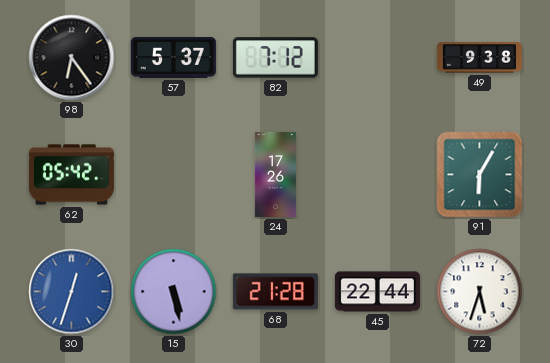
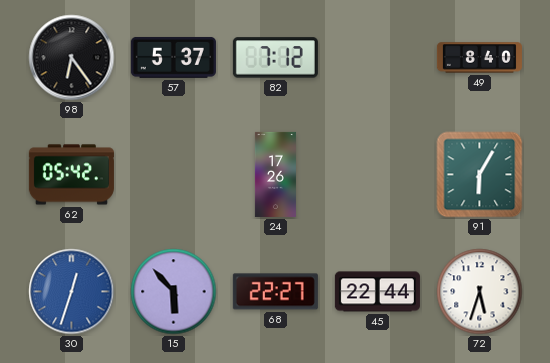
49: 9:38 -> 8:40
15: 5:28 -> 5:53
68: 21:28 -> 22:27
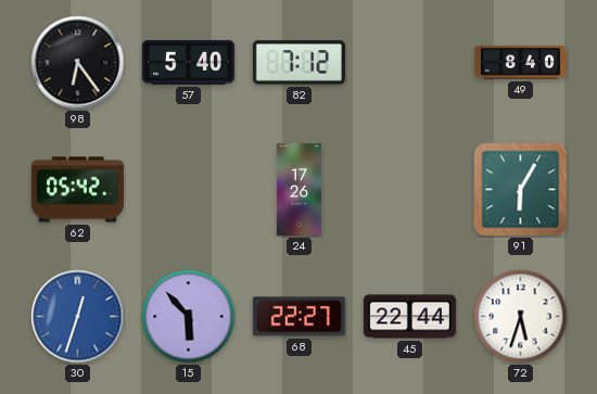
57: 5:37 -> 5:40
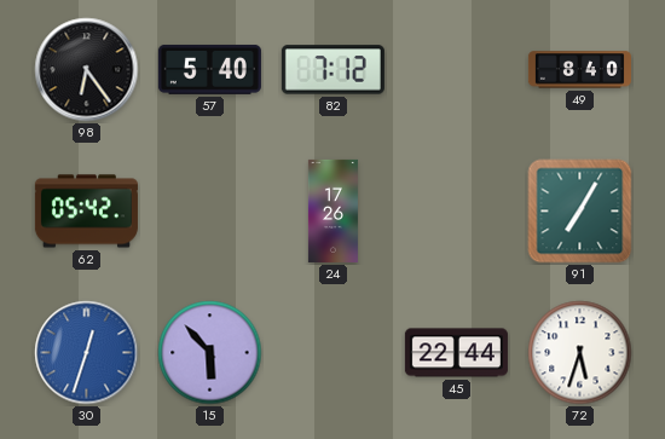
91: 6:05 -> 7:05
68: 22:27 -> none
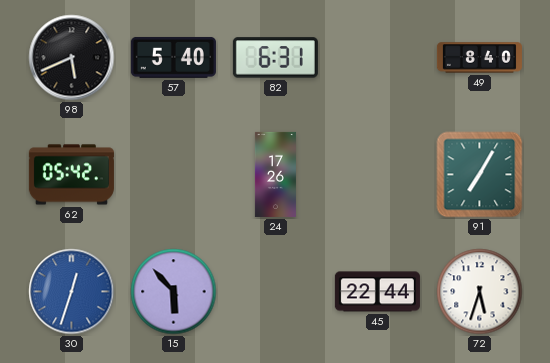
98: 6:24 -> 5:41
82: 7:12 -> 6:31
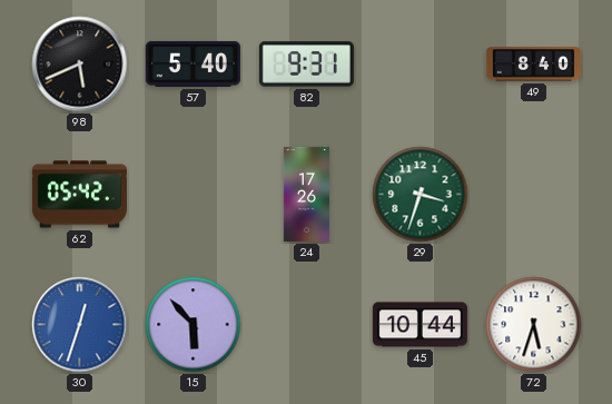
82: 6:31 -> 9:31
29: none -> 3:33
91: 7:05 -> none
45: 22:44 -> 10:44
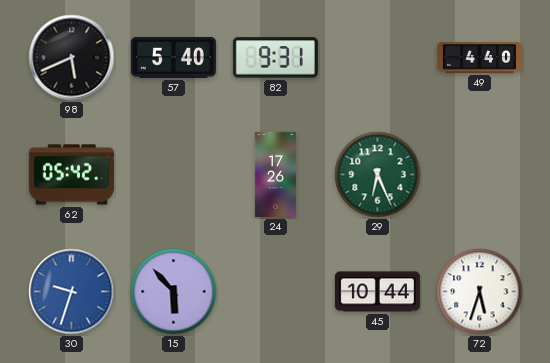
49: 8:40 -> 4:40
29: 3:33 -> 6:26
30: 12:33 -> 9:33
